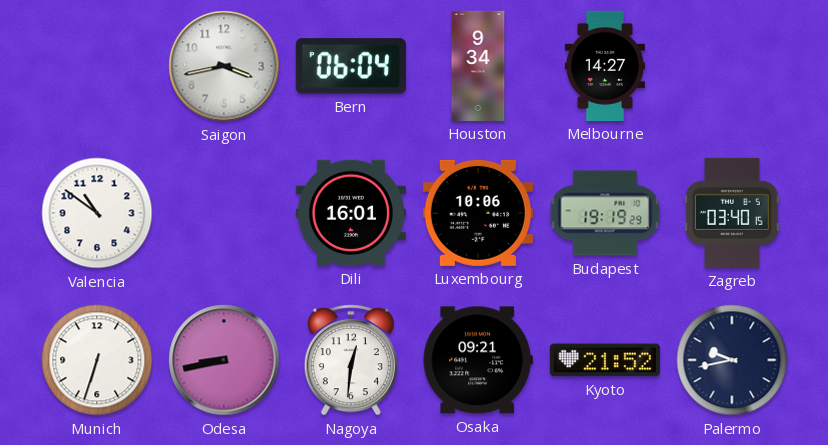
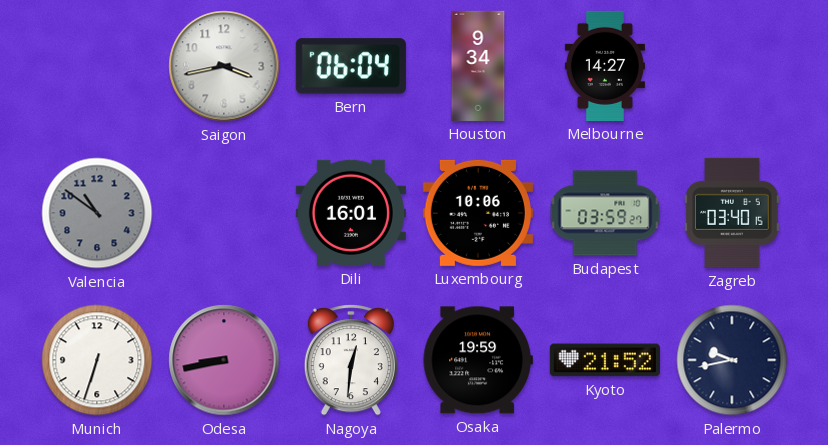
Valencia dial: white -> grey
Budapest: 19:19 -> 03:59
Osaka: 09:21 -> 19:59
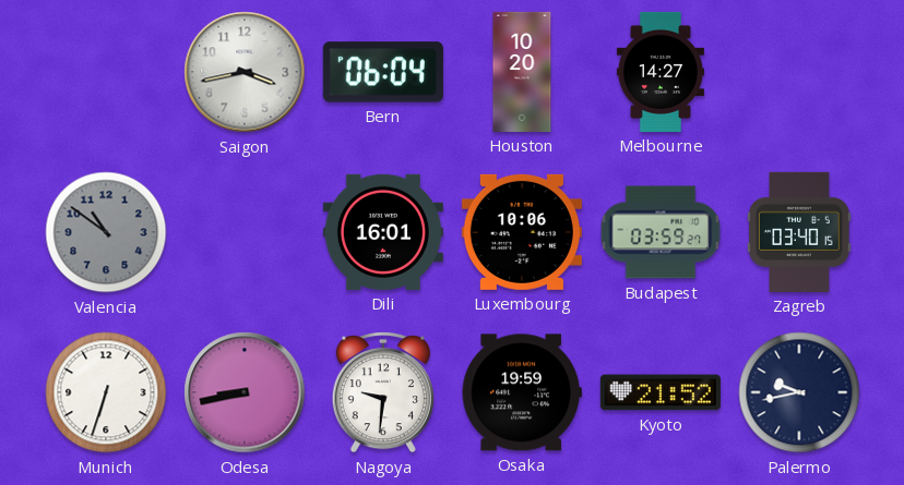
Houston: 9:34 -> 10:20
Nagoya: 12:31 -> 9:31
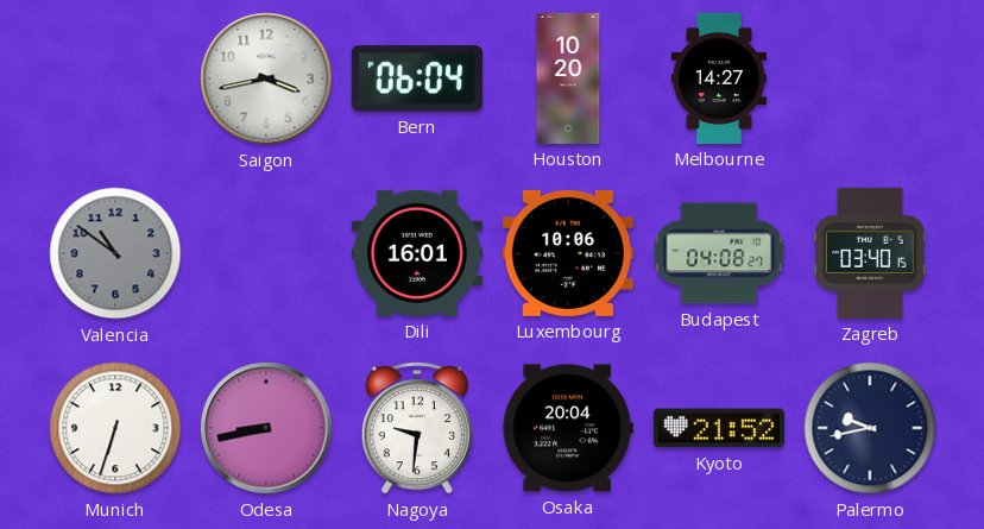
Budapest: 03:59 -> 04:08
Osaka: 19:59 -> 20:04
